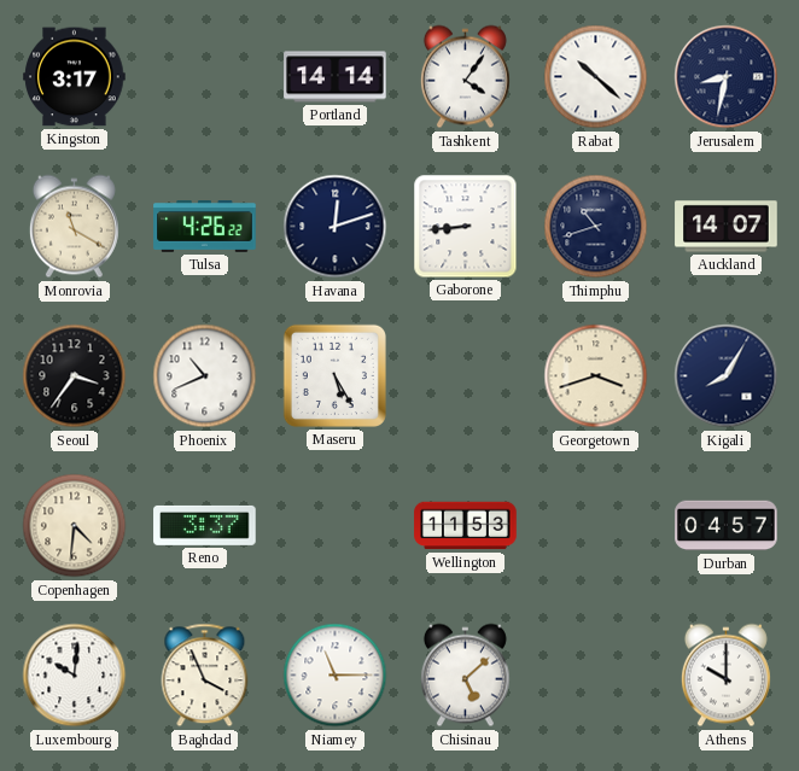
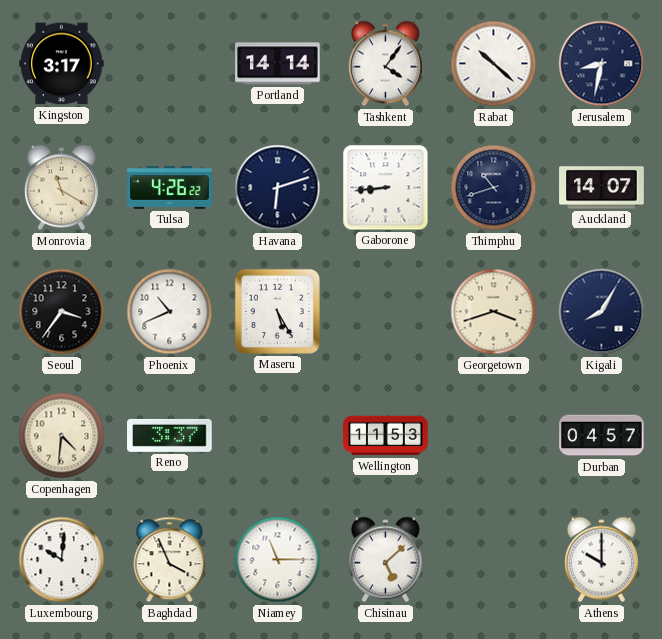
Havana: 12:12 -> 6:12
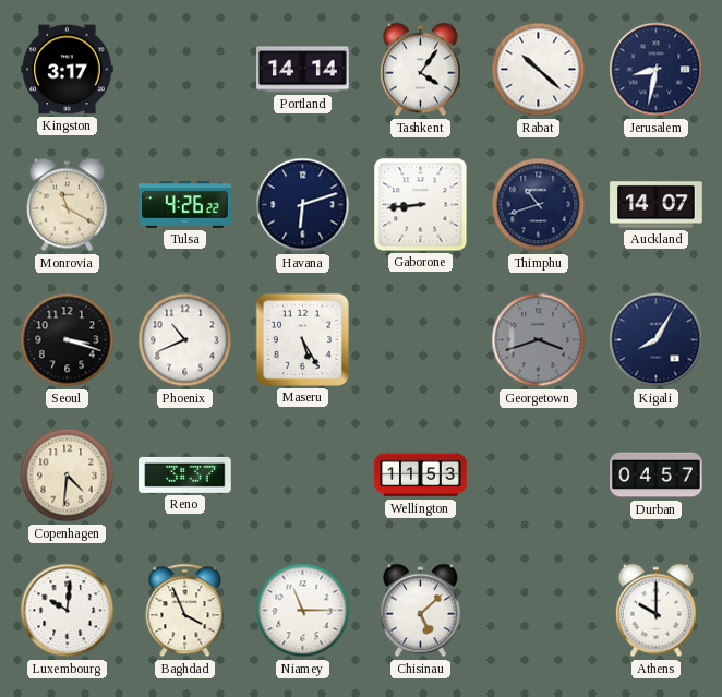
Seoul: 3:36 -> 3:18
Georgetown dial: cream -> grey
